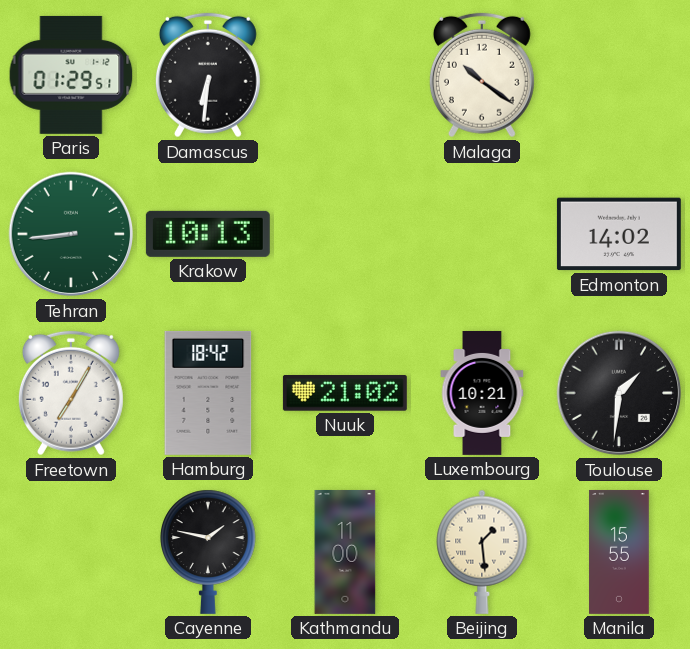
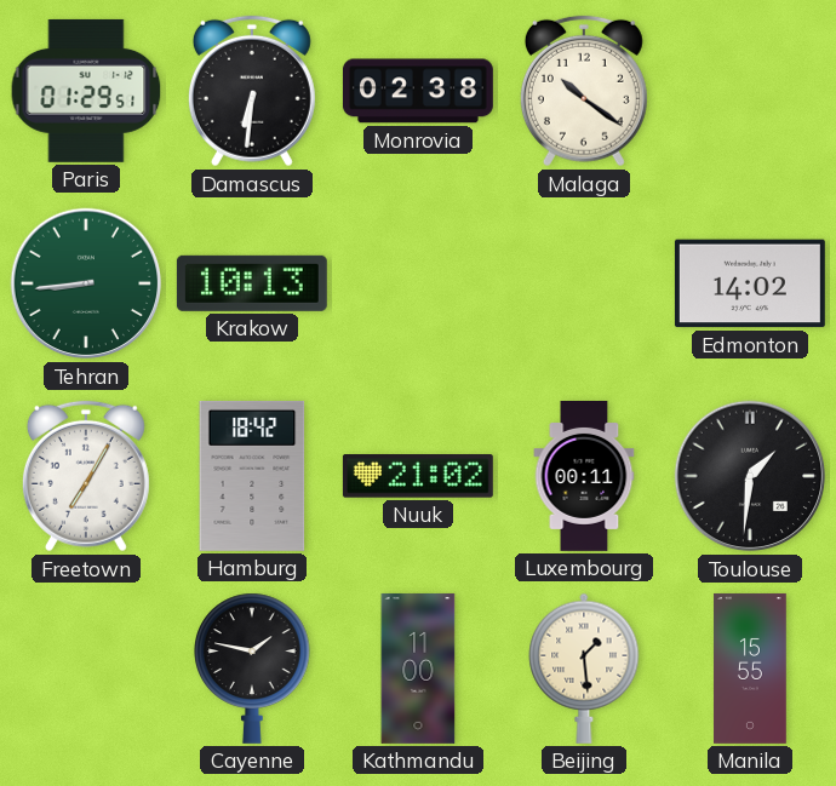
Monrovia: none -> 02:38
Luxembourg: 10:21 -> 00:11
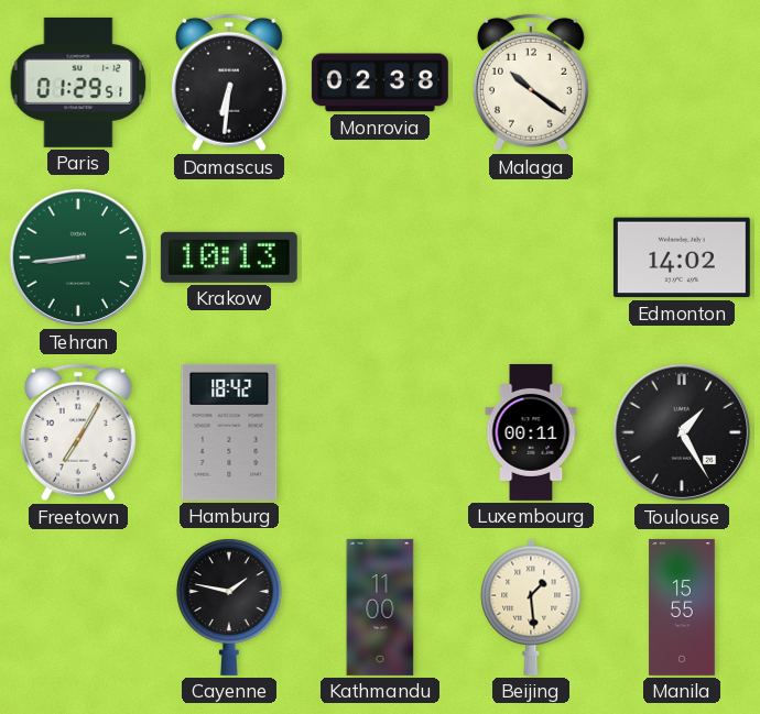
Nuuk: 21:02 -> none
Toulouse: 1:31 -> 1:25
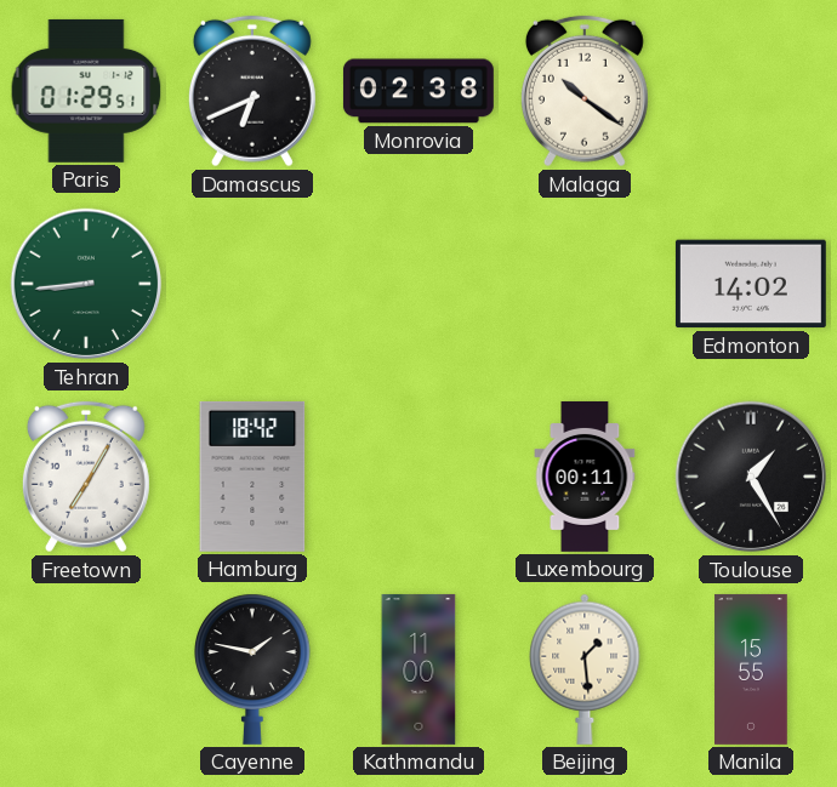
Damascus: 6:31 -> 6:41
Krakow: 10:13 -> none
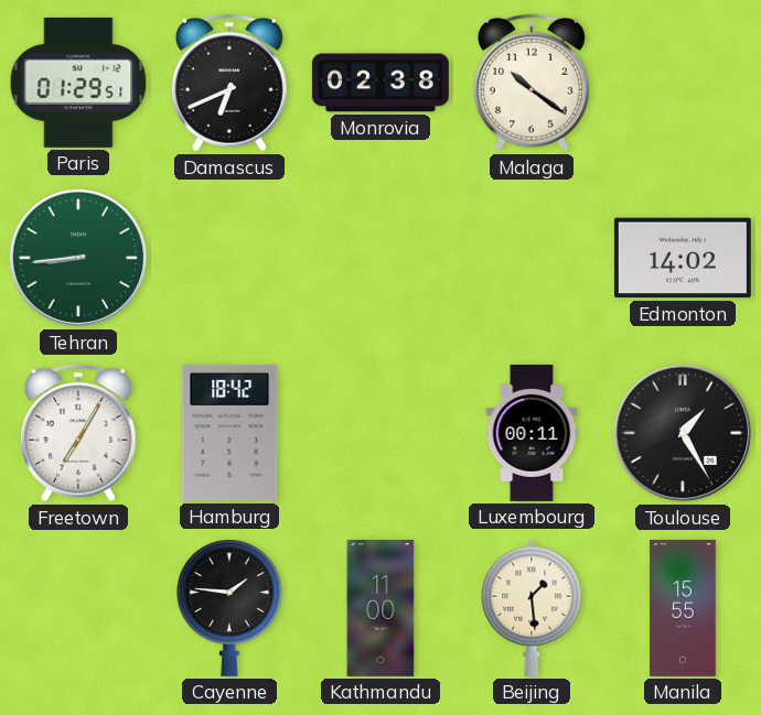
Cayenne: 1:47 -> 1:46
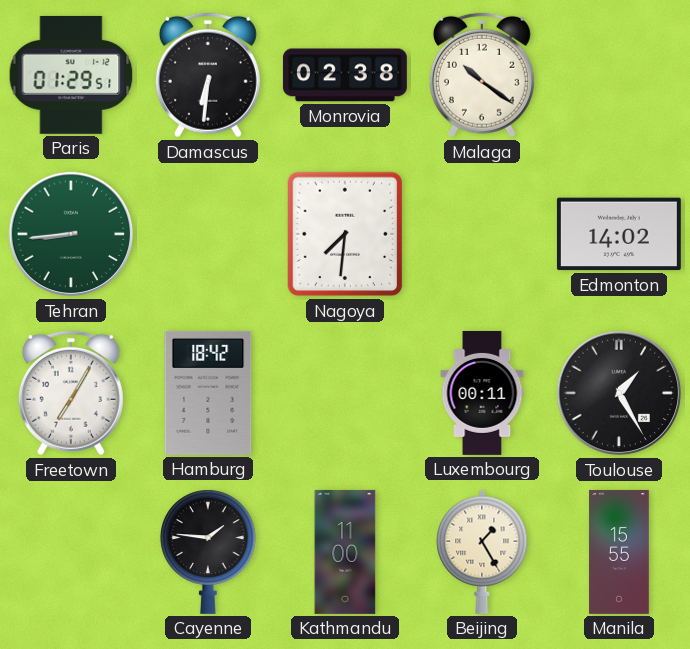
Damascus: 6:41 -> 6:31
Nagoya: none -> 7:31
Beijing: 1:29 -> 1:25
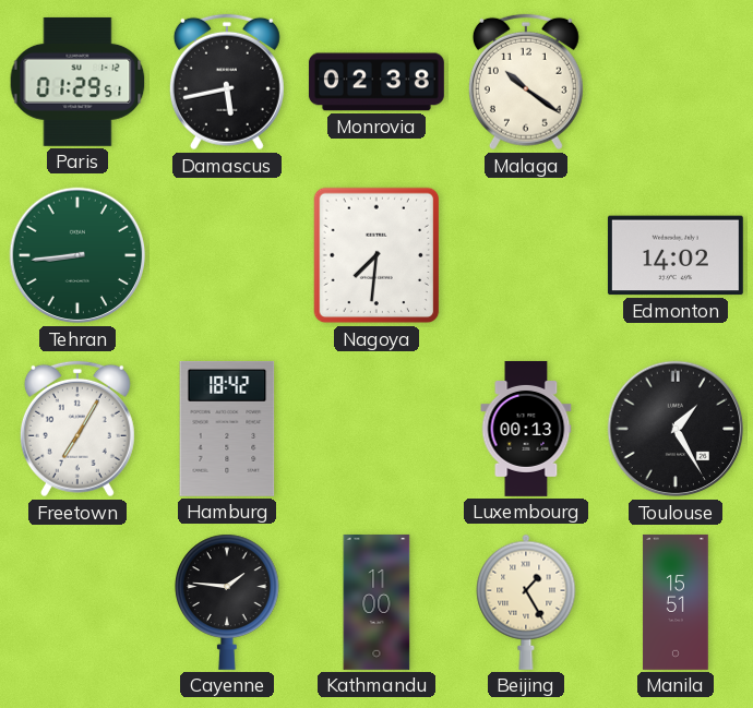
Damascus: 6:31 -> 5:43
Luxembourg: 00:11 -> 00:13
Manila: 15:55 -> 15:51
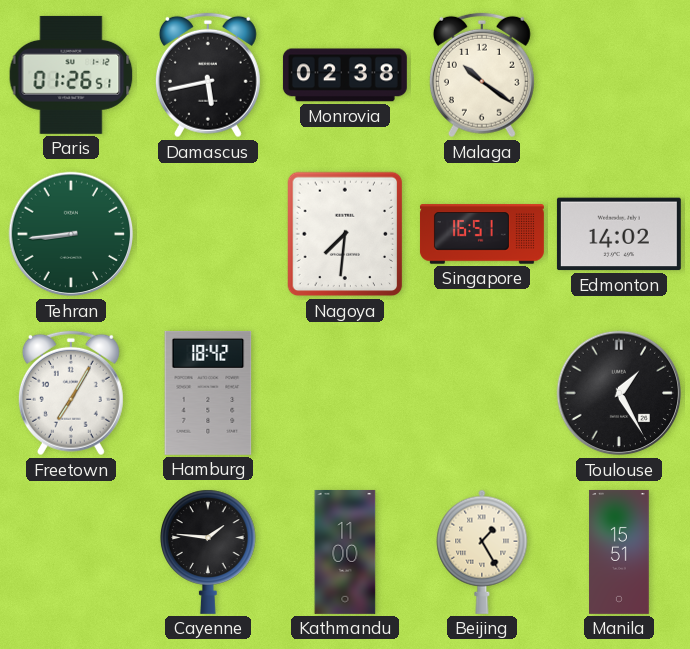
Paris: 01:29 -> 01:26
Singapore: none -> 16:51
Luxembourg: 00:13 -> none
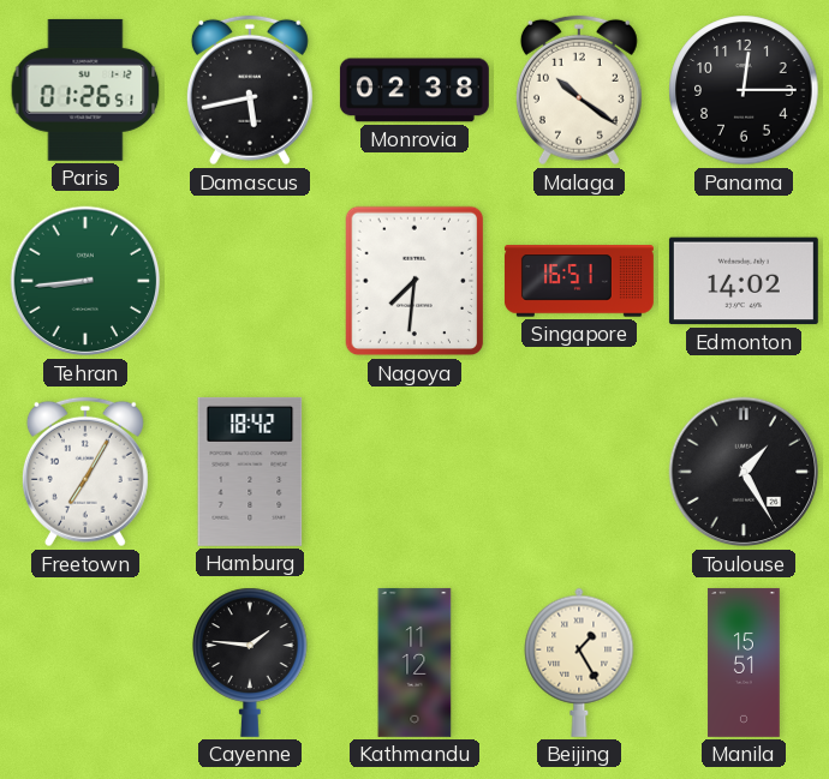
Panama: none -> 12:15
Kathmandu: 11:00 -> 11:12
